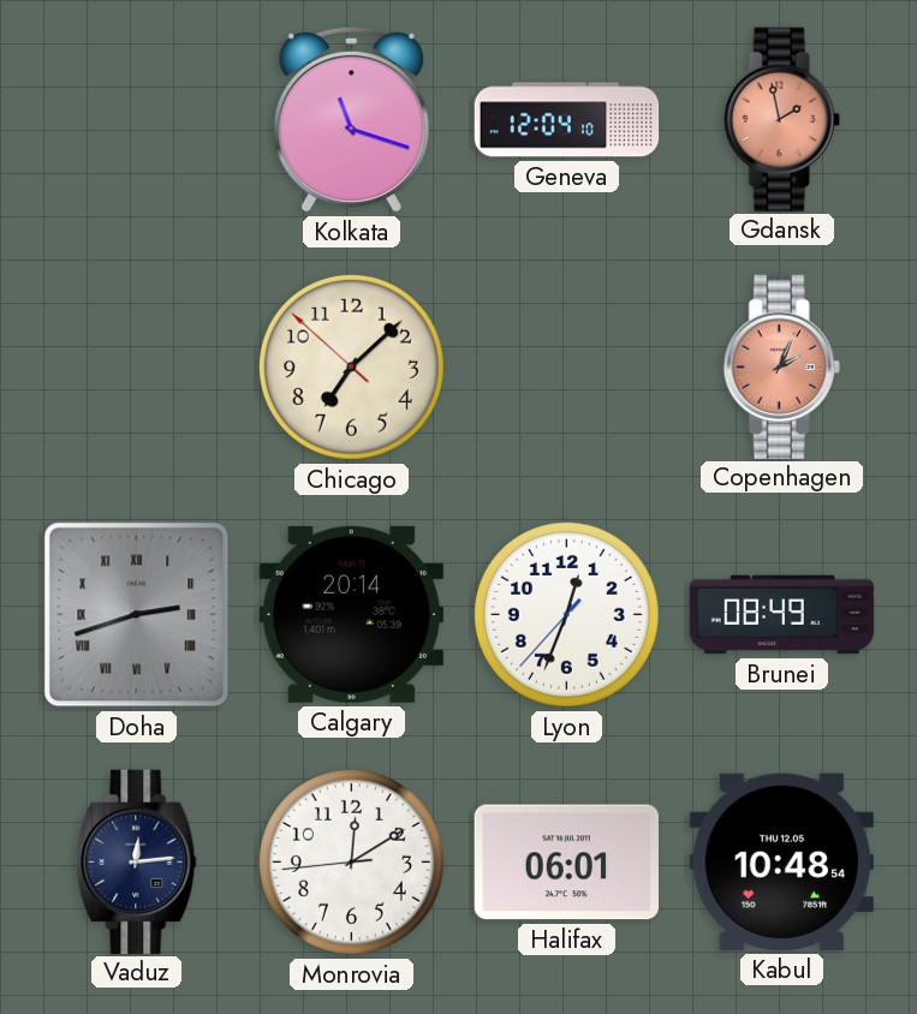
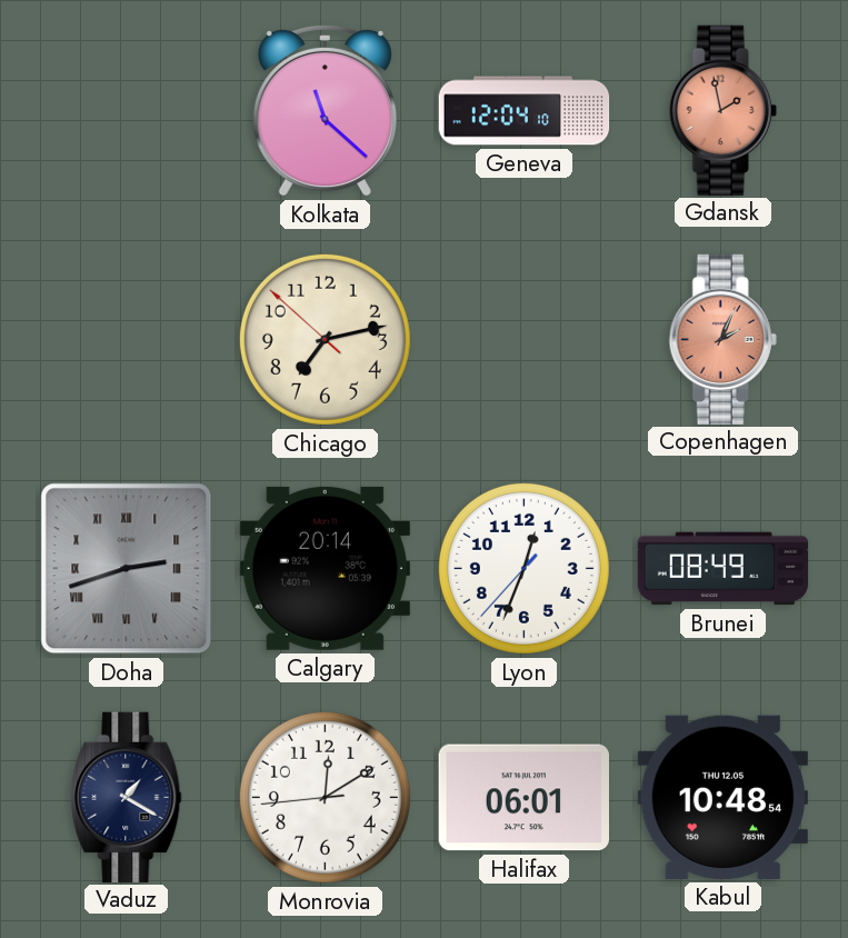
Kolkata: 11:18 -> 11:22
Chicago: 7:07 -> 7:12
Vaduz: 12:14 -> 1:20
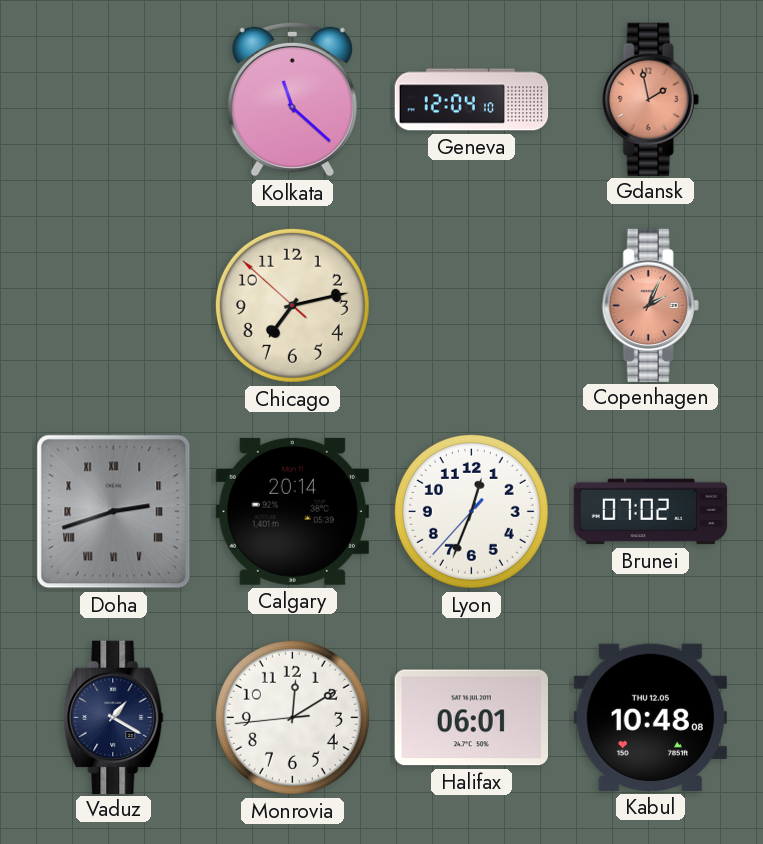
Brunei: 08:49 -> 07:02
Kabul: 10:48:54 -> 10:48:08
